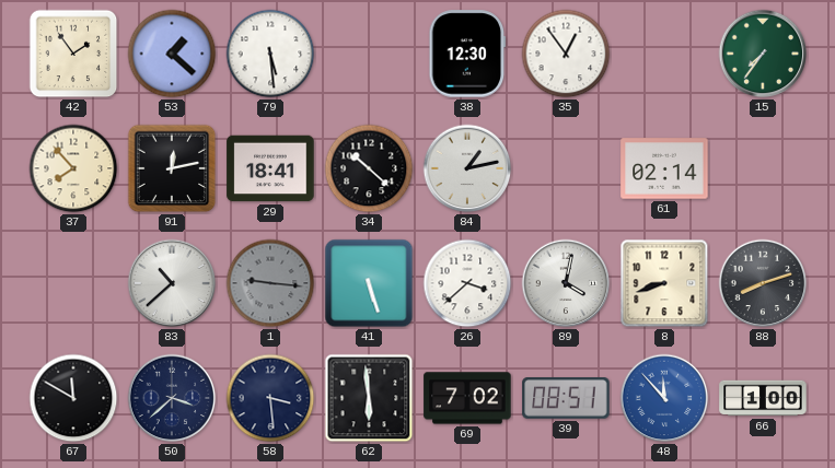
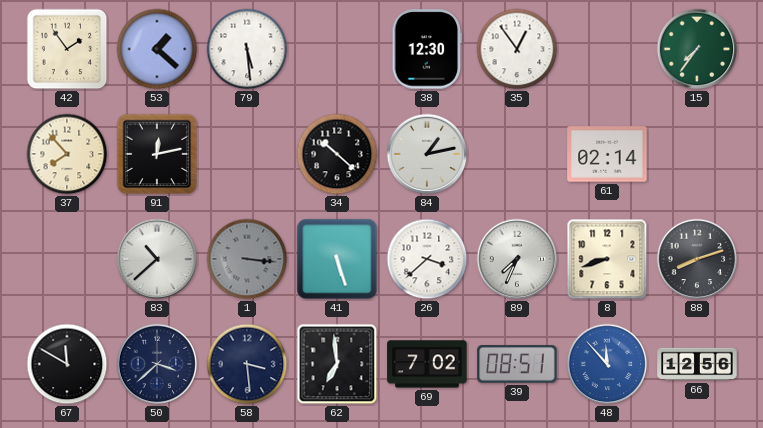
29: 18:41 -> none
1: 9:16 -> 3:16
89: 4:02 -> 7:34
62: 5:59 -> 6:59
66: 1:00 -> 12:56
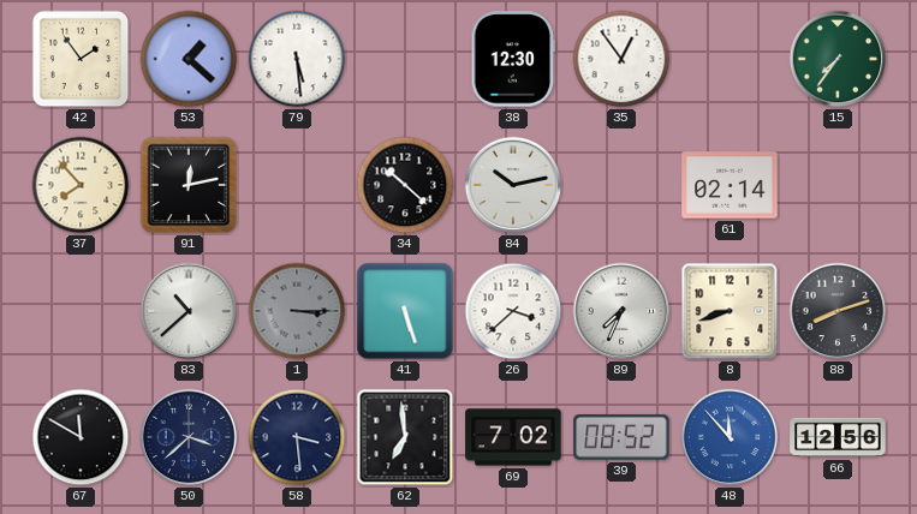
84: 1:13 -> 10:13
1: 3:16 -> 3:15
39: 08:51 -> 08:52
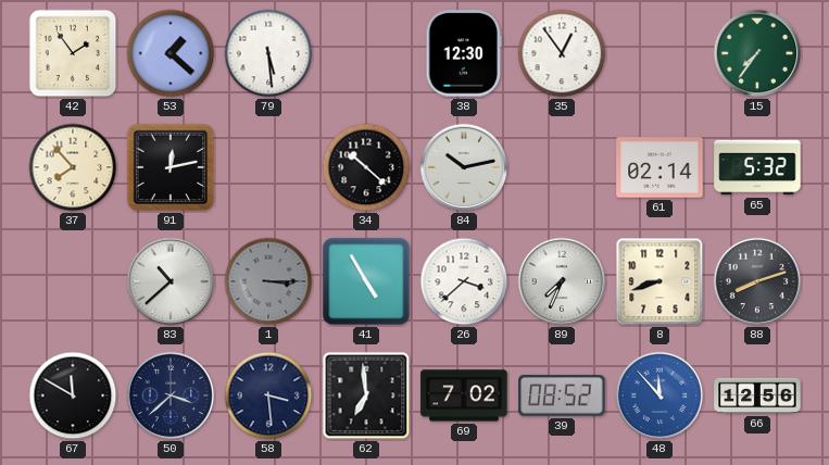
65: none -> 5:32
41: 5:27 -> 4:55
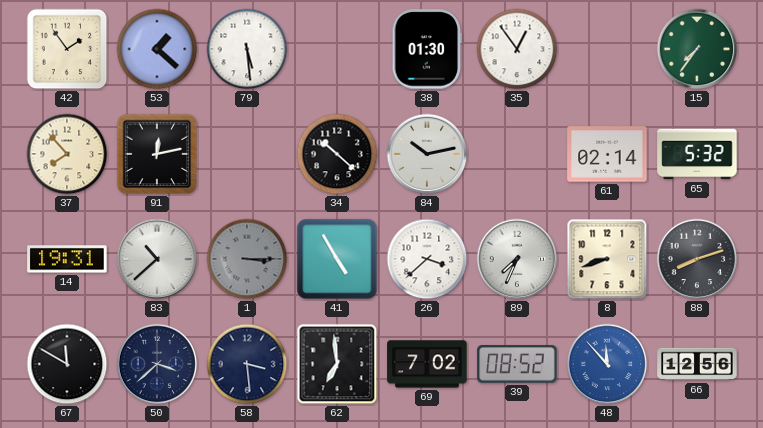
38: 12:30 -> 01:30
14: none -> 19:31
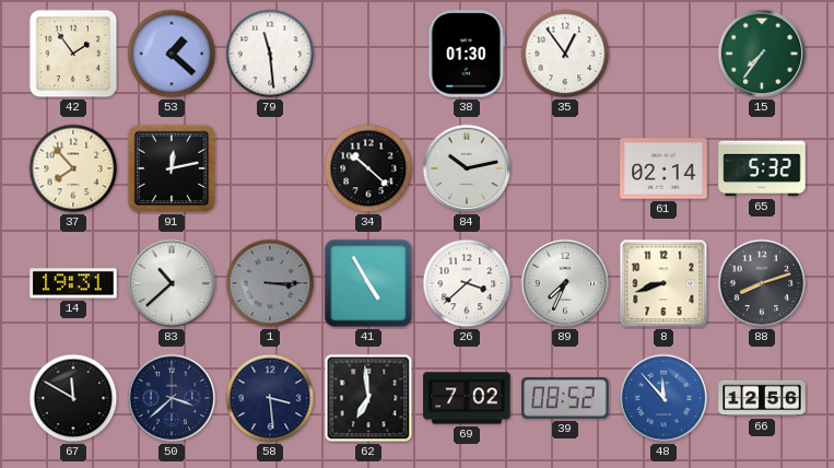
79: 5:29 -> 11:29
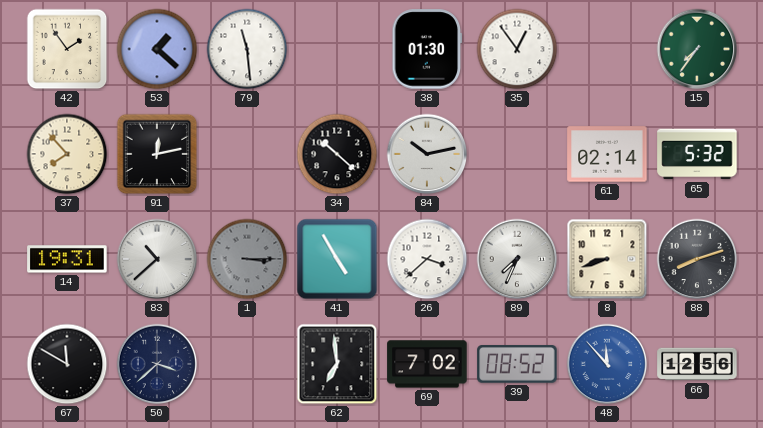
58: 3:29 -> none
